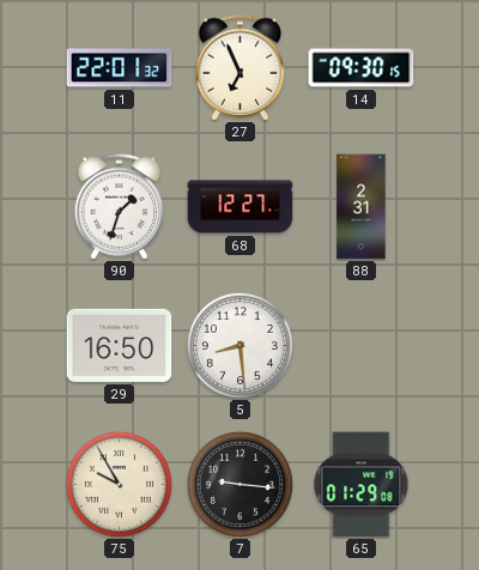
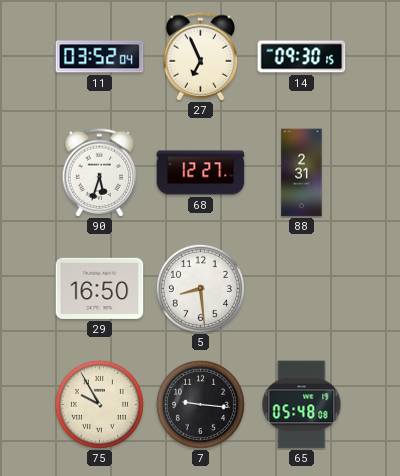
11: 22:01 -> 03:52
90: 1:33 -> 5:33
65: 01:29 -> 05:48
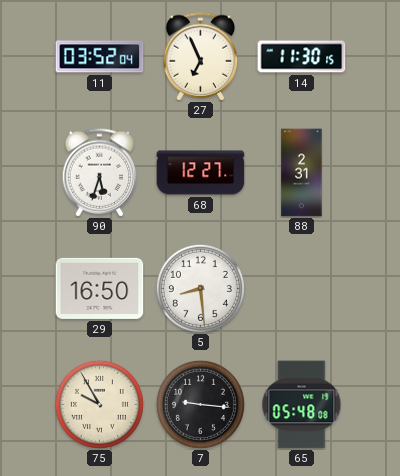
14: 09:30 -> 11:30
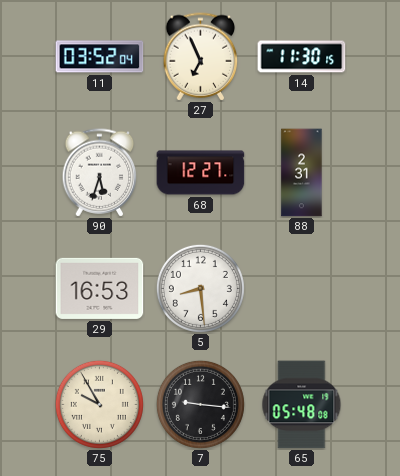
29: 16:50 -> 16:53
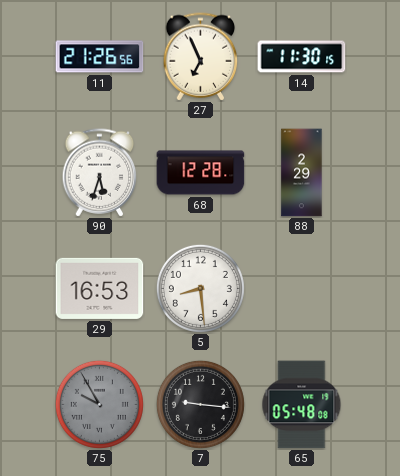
11: 03:52 -> 21:26
68: 12:27 -> 12:28
88: 2:31 -> 2:29
75 dial: cream -> grey
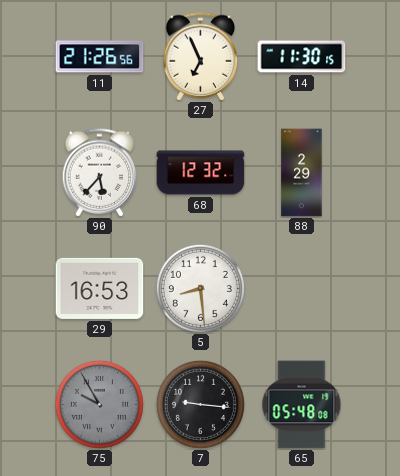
90: 5:33 -> 5:37
68: 12:28 -> 12:32
